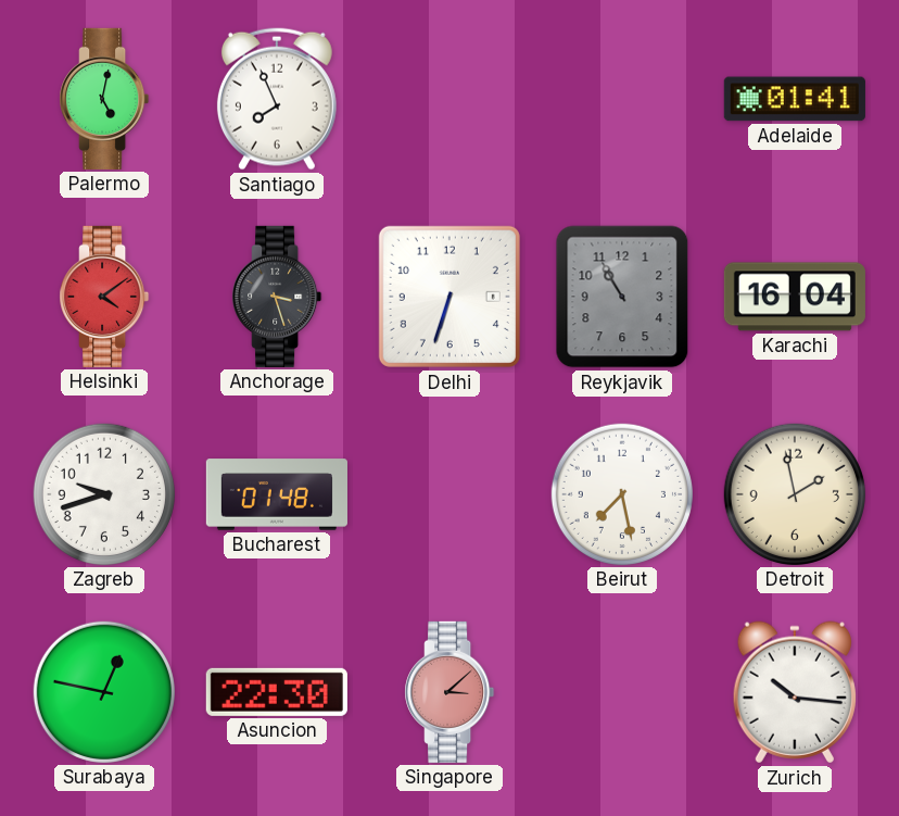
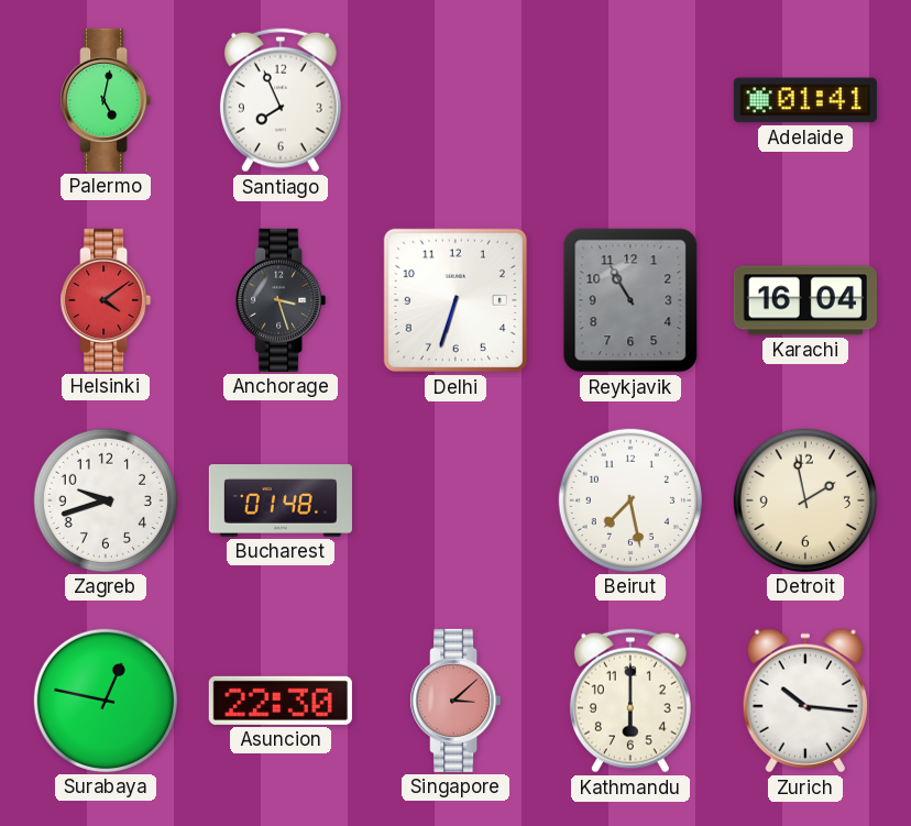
Kathmandu: none -> 6:00
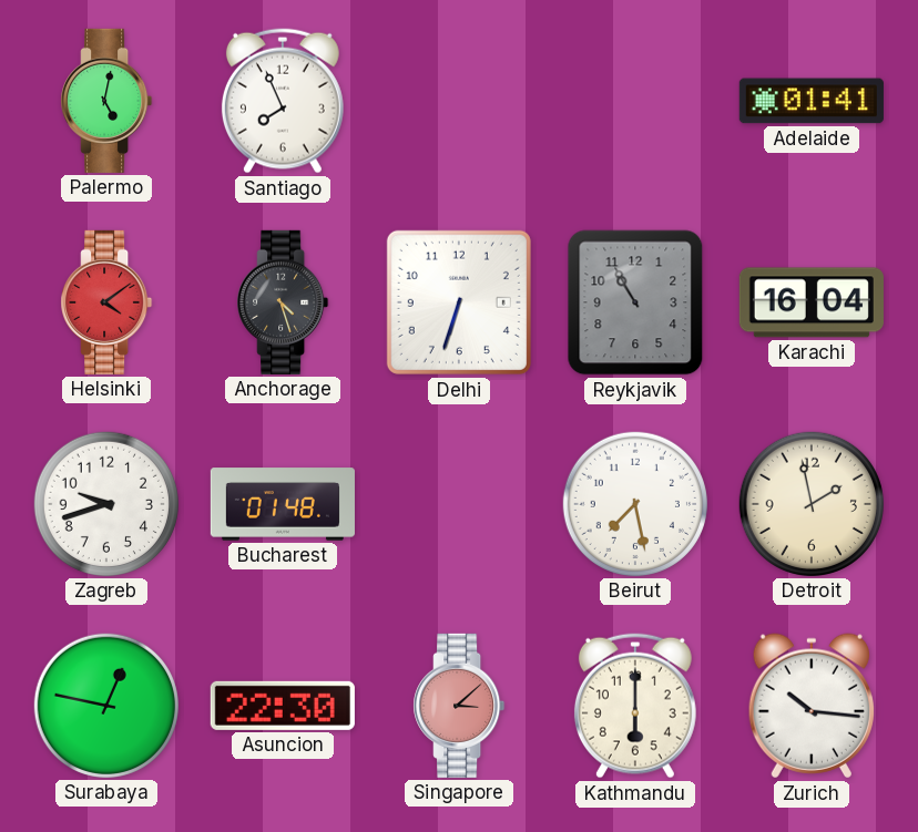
Anchorage: 3:27 -> 4:27
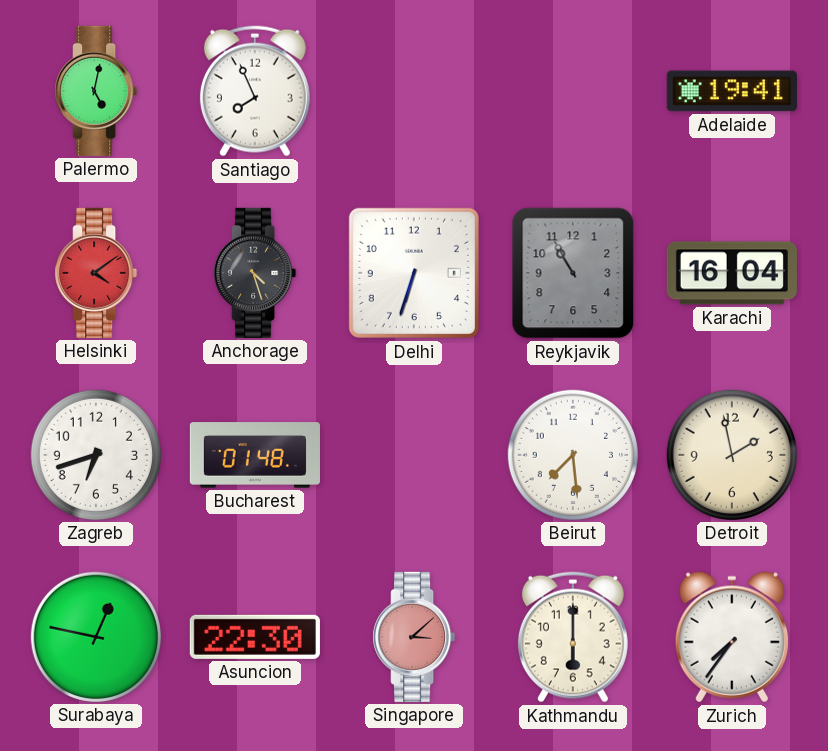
Adelaide: 01:41 -> 19:41
Zagreb: 9:42 -> 6:42
Beirut: 7:28 -> 7:29
Zurich: 10:16 -> 7:36
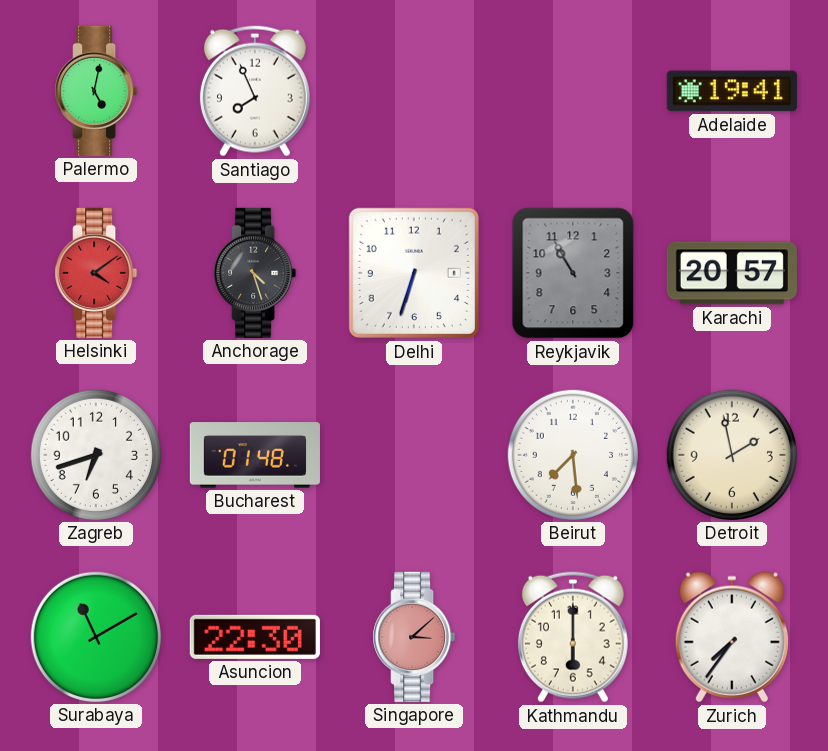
Karachi: 16:04 -> 20:57
Surabaya: 12:47 -> 11:10
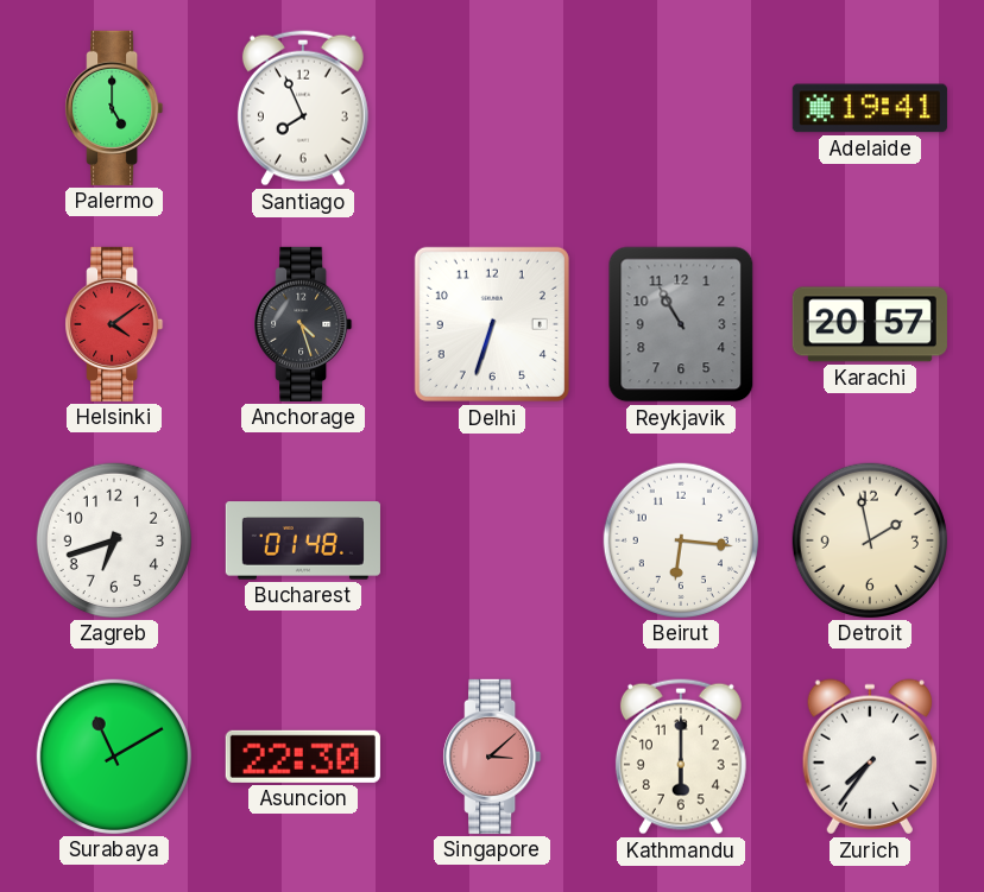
Palermo: 5:02 -> 5:00
Beirut: 7:29 -> 6:16
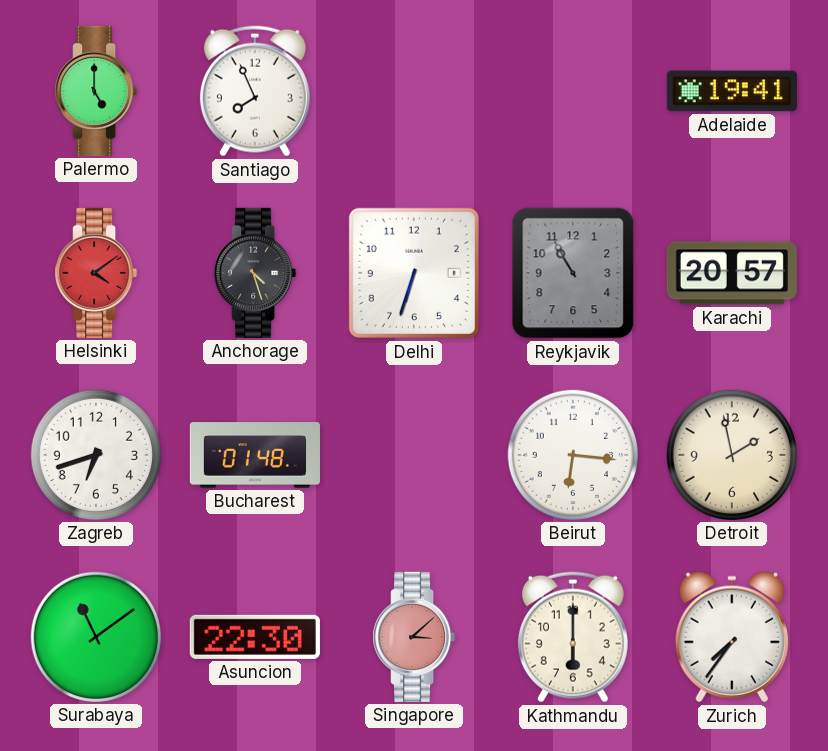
Surabaya: 11:10 -> 11:09
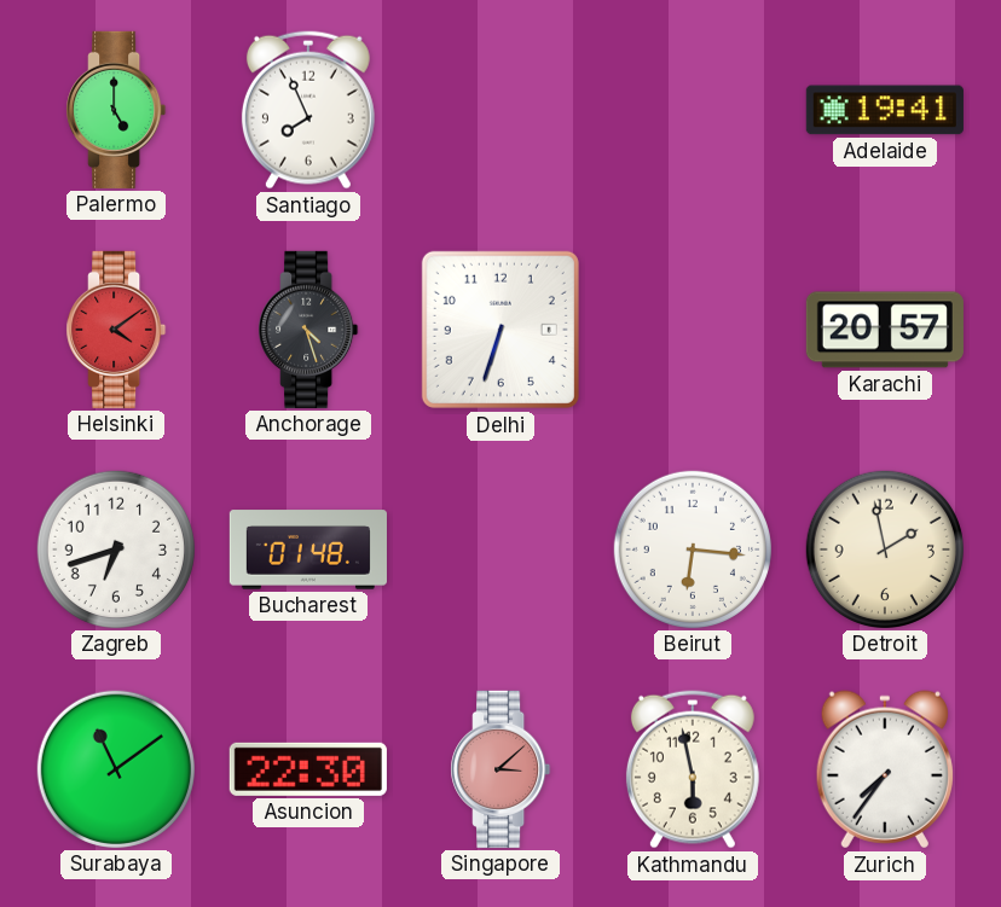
Reykjavik: 10:55 -> none
Kathmandu: 6:00 -> 5:58
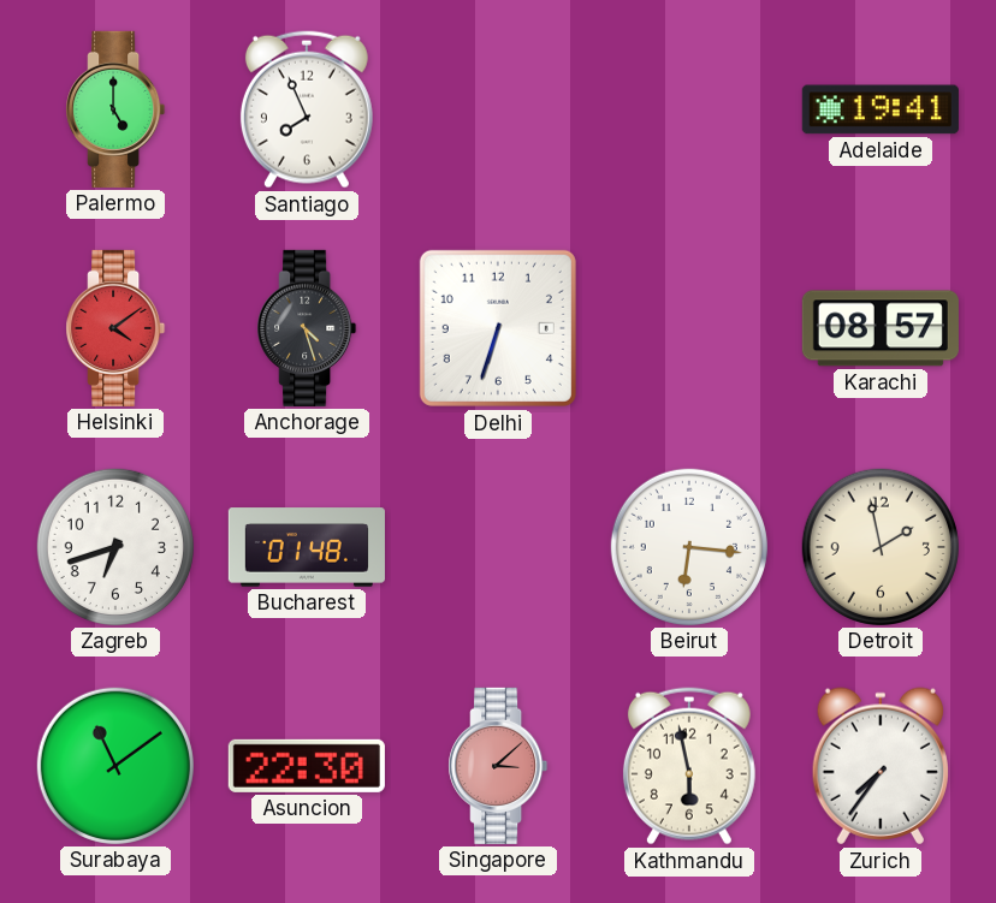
Karachi: 20:57 -> 08:57
